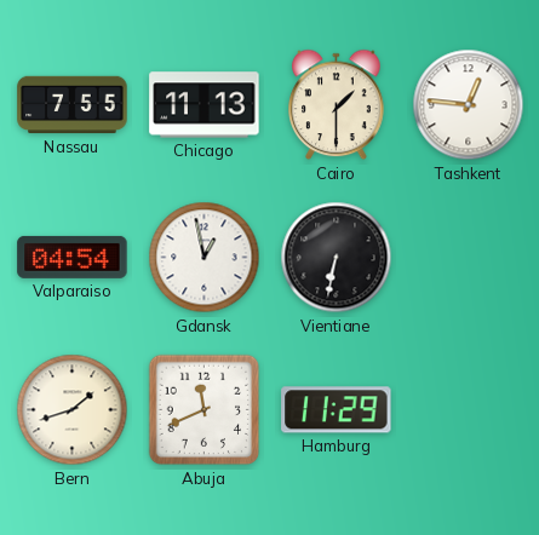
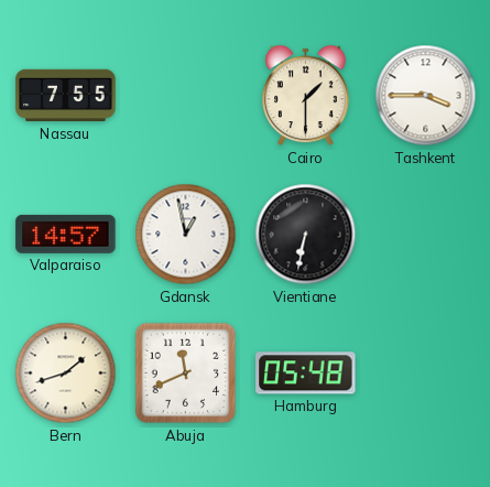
Chicago: 11:13 -> none
Tashkent: 12:46 -> 3:45
Valparaiso: 04:54 -> 14:57
Hamburg: 11:29 -> 05:48
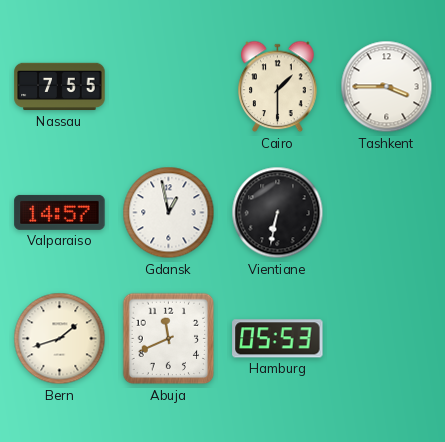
Hamburg: 05:48 -> 05:53
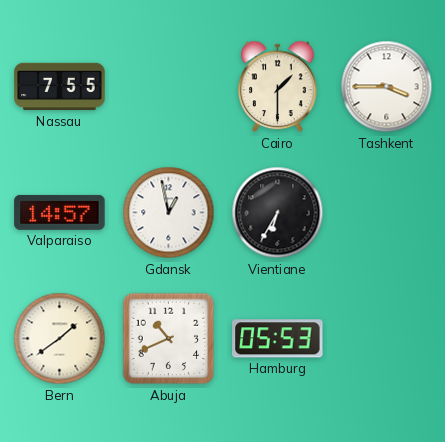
Vientiane: 6:32 -> 6:35
Bern: 1:42 -> 1:39
Abuja: 11:41 -> 10:41
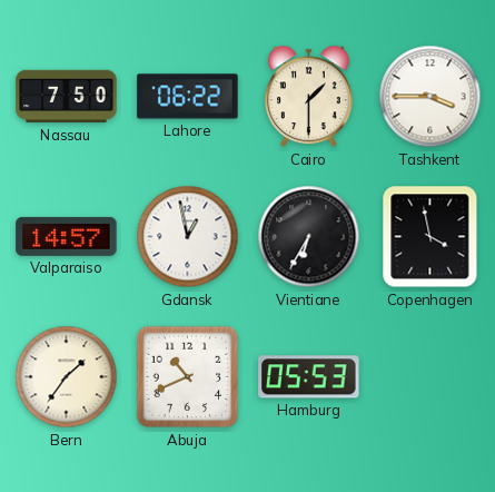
Nassau: 7:55 -> 7:50
Lahore: none -> 06:22
Copenhagen: none -> 3:58
Bern: 1:39 -> 1:36
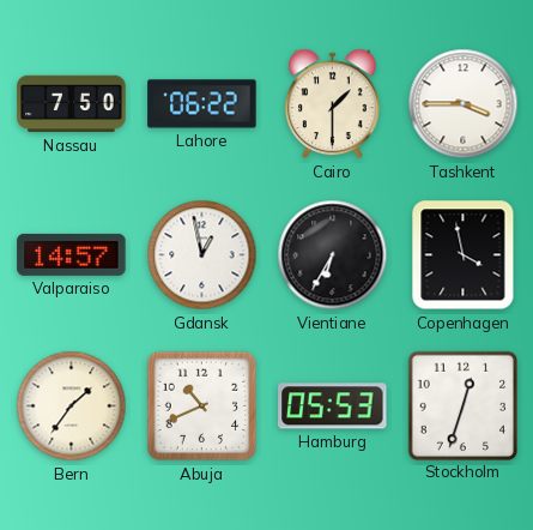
Stockholm: none -> 12:33
